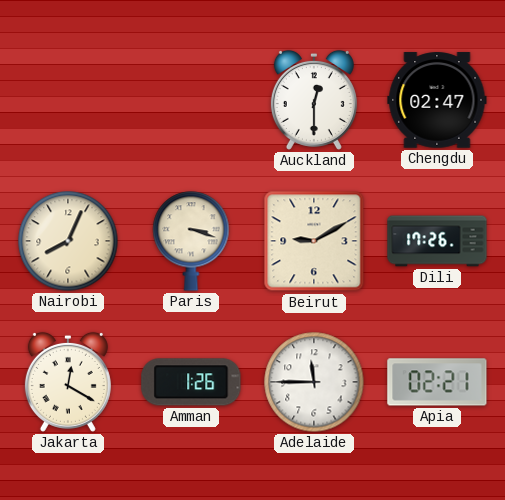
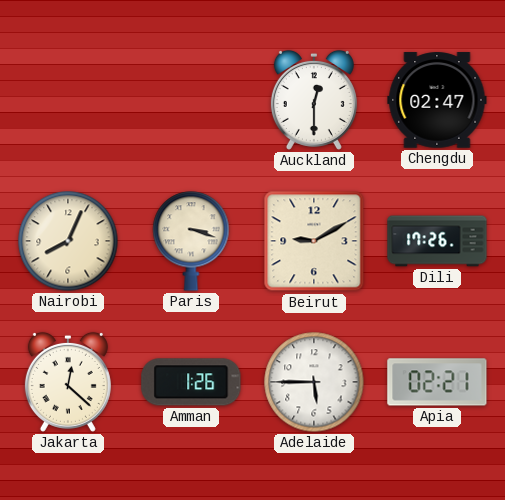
Jakarta: 12:20 -> 12:22
Adelaide: 11:45 -> 5:45
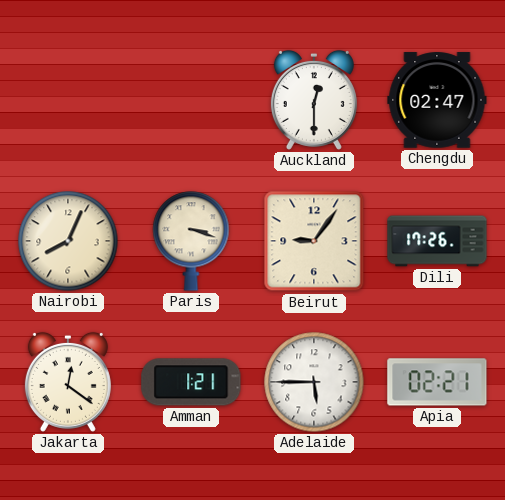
Beirut: 9:10 -> 9:06
Jakarta: 12:22 -> 12:21
Amman: 1:26 -> 1:21
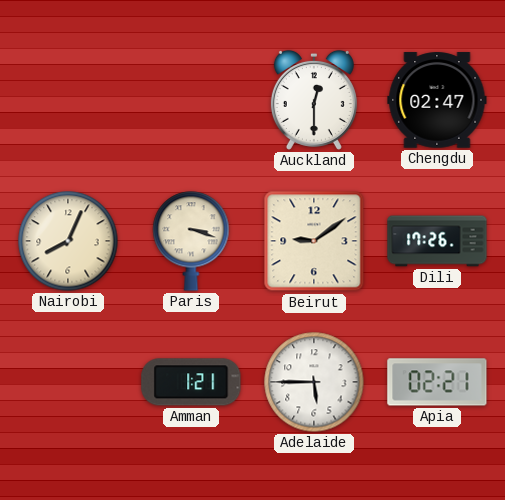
Beirut: 9:06 -> 9:09
Jakarta: 12:21 -> none
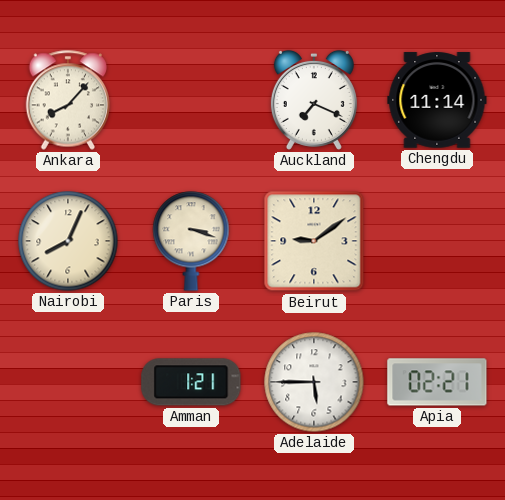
Ankara: none -> 8:07
Auckland: 12:30 -> 7:19
Chengdu: 02:47 -> 11:14
Dili: 17:26 -> none
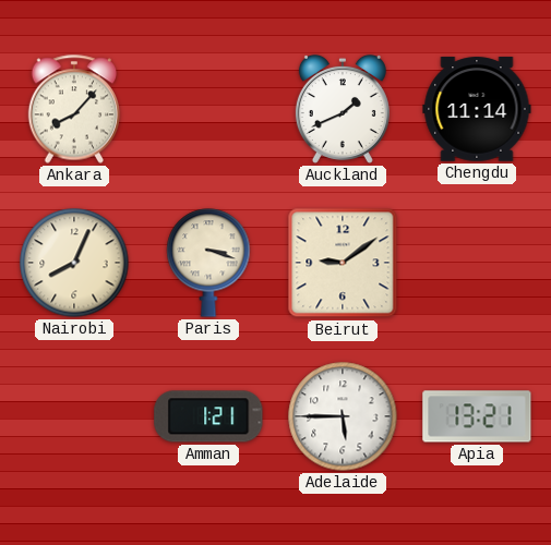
Auckland: 7:19 -> 1:41
Apia: 02:21 -> 13:21
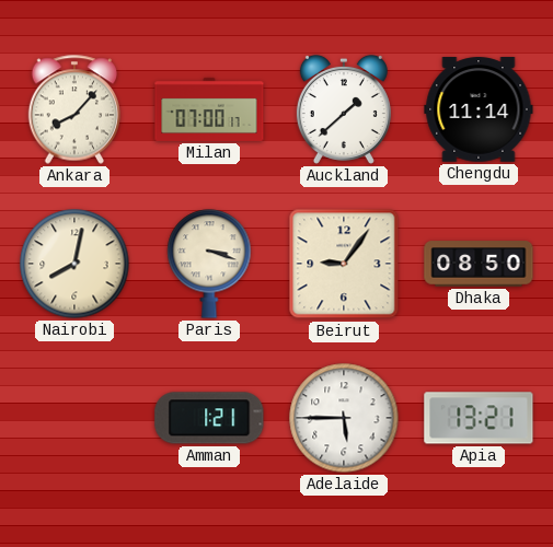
Milan: none -> 07:00
Auckland: 1:41 -> 1:38
Nairobi: 8:04 -> 8:02
Beirut: 9:09 -> 9:06
Dhaka: none -> 08:50
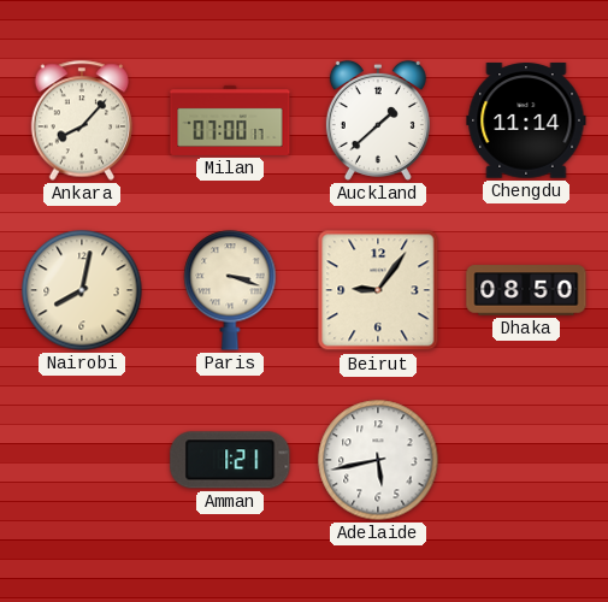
Adelaide: 5:45 -> 5:43
Apia: 13:21 -> none
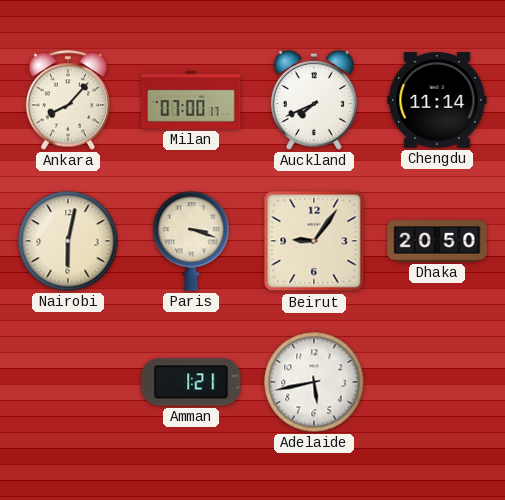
Auckland: 1:38 -> 7:41
Nairobi: 8:02 -> 6:02
Dhaka: 08:50 -> 20:50
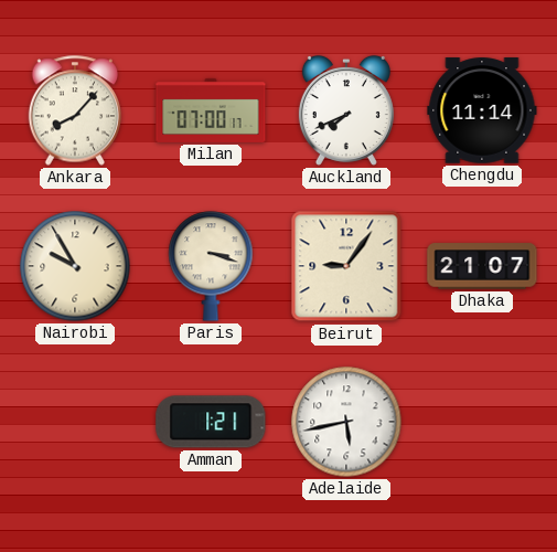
Nairobi: 6:02 -> 9:55
Dhaka: 20:50 -> 21:07
